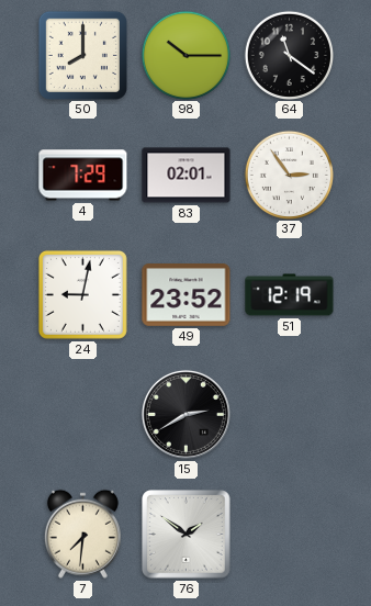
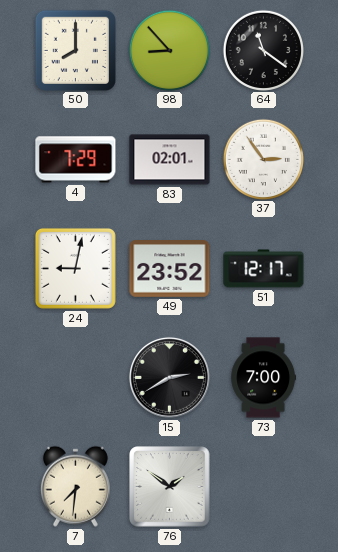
98: 10:15 -> 8:53
51: 12:19 -> 12:17
73: none -> 7:00
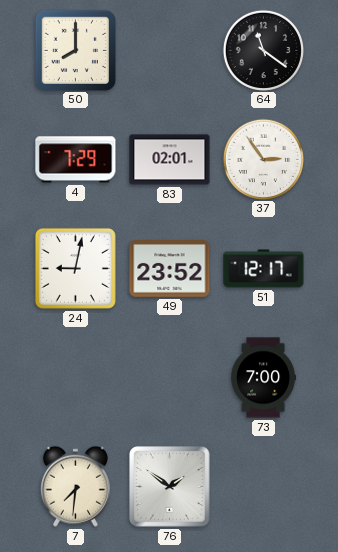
98: 8:53 -> none
15: 2:40 -> none
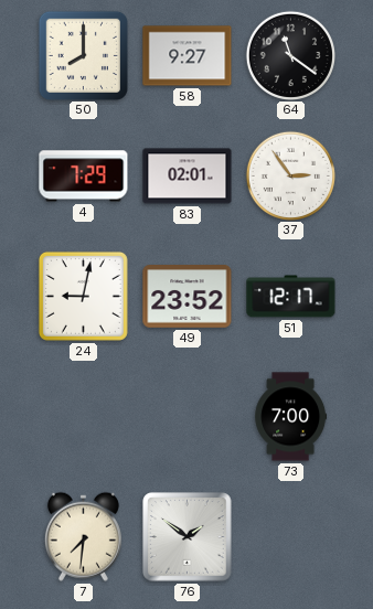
58: none -> 9:27
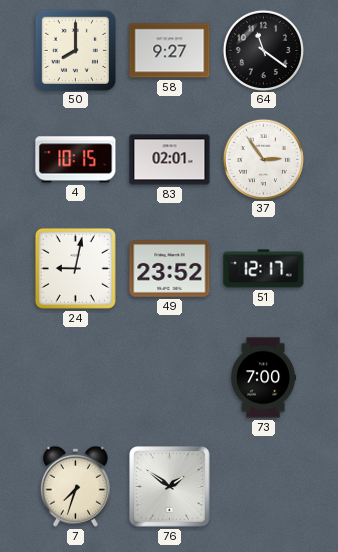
4: 7:29 -> 10:15
7: 7:31 -> 7:33
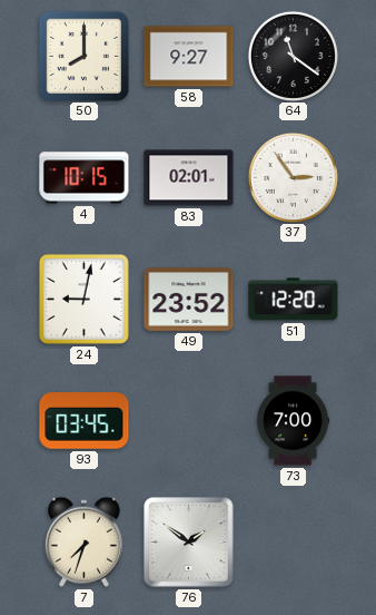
51: 12:17 -> 12:20
93: none -> 03:45
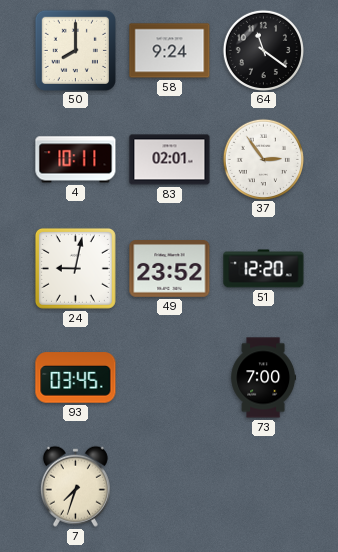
58: 9:27 -> 9:24
4: 10:15 -> 10:11
76: 1:51 -> none
